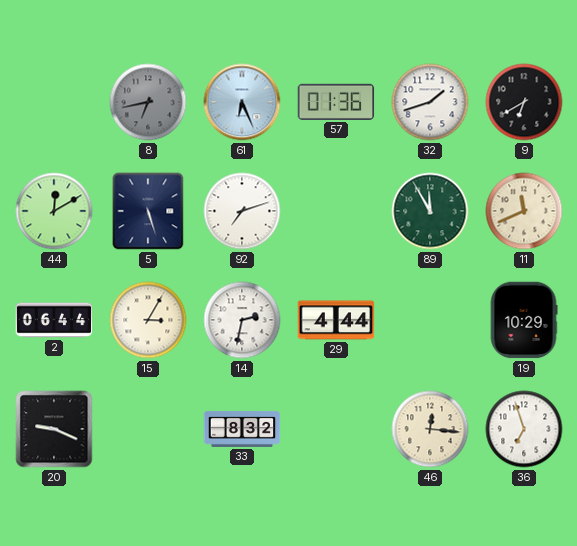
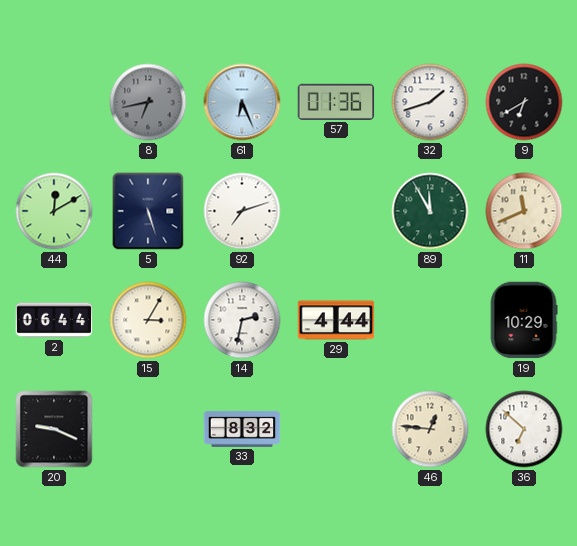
46: 12:16 -> 12:46
36: 6:57 -> 6:52
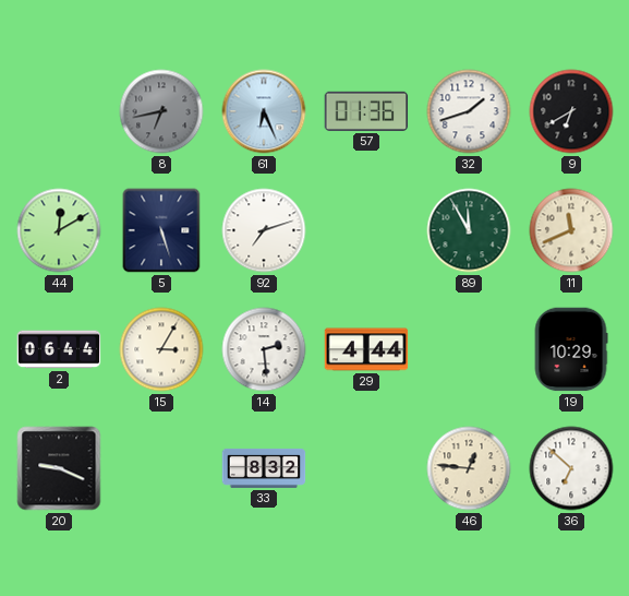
14: 2:32 -> 2:29
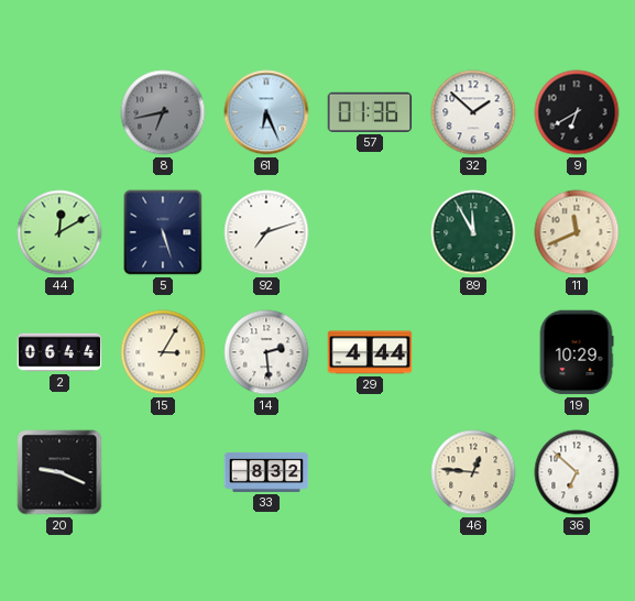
32: 1:42 -> 1:52
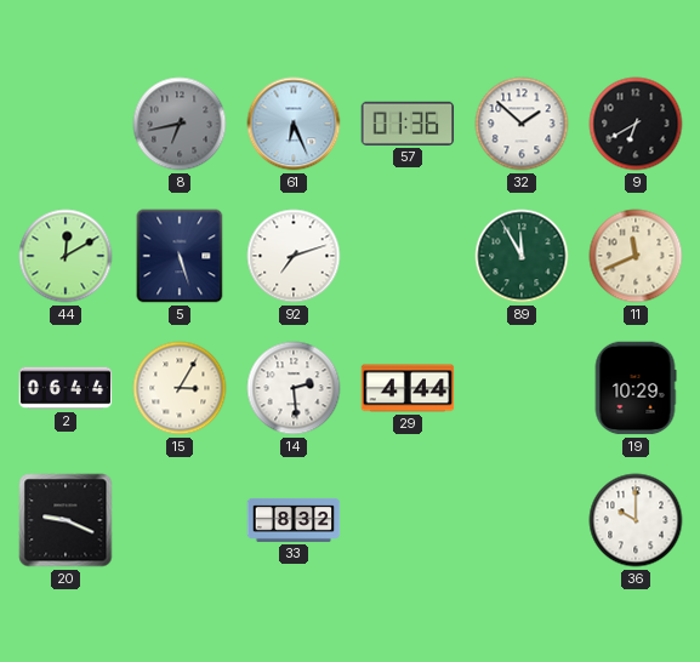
46: 12:46 -> none
36: 6:52 -> 10:00
